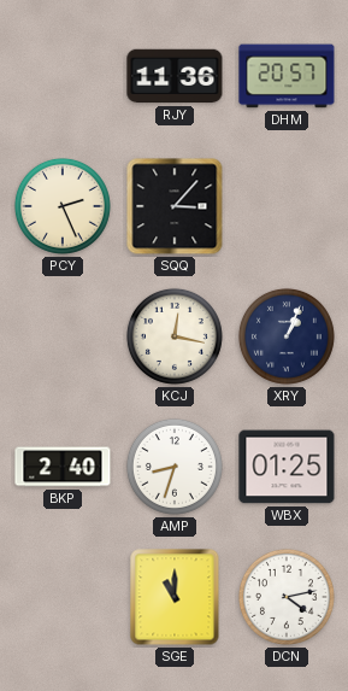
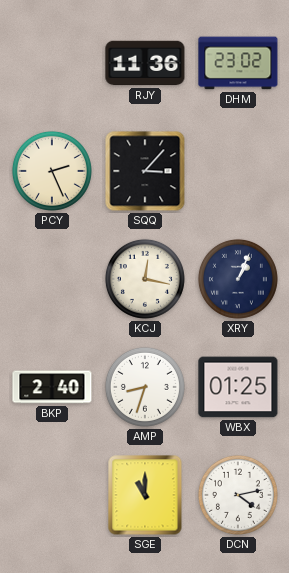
DHM: 20:57 -> 23:02
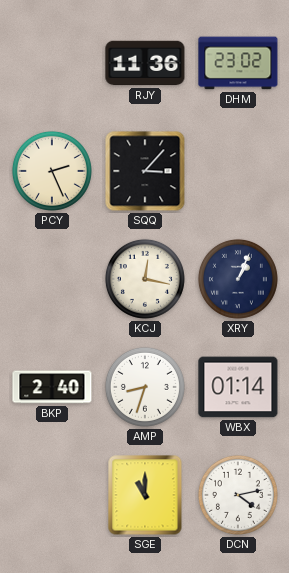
WBX: 01:25 -> 01:14
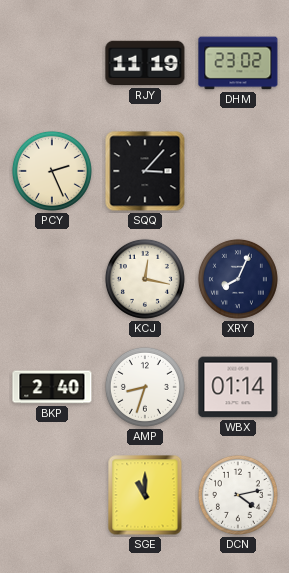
RJY: 11:36 -> 11:19
XRY: 1:04 -> 8:04
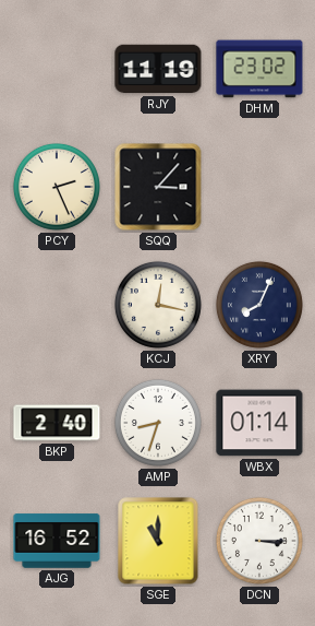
AJG: none -> 16:52
DCN: 4:13 -> 3:15
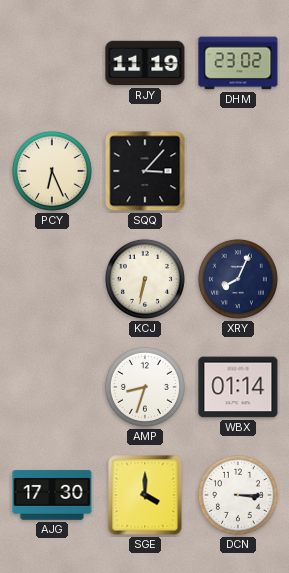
PCY: 2:26 -> 6:26
KCJ: 12:17 -> 6:32
BKP: 2:40 -> none
AJG: 16:52 -> 17:30
SGE: 11:00 -> 4:00
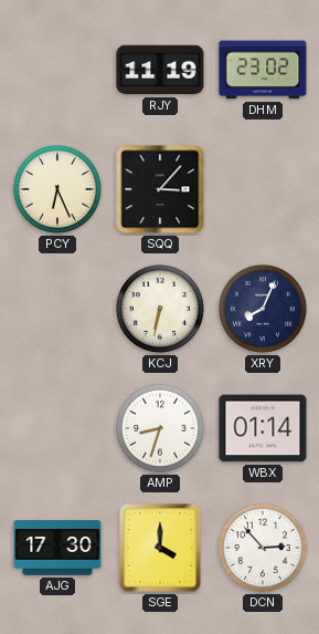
DCN: 3:15 -> 2:53
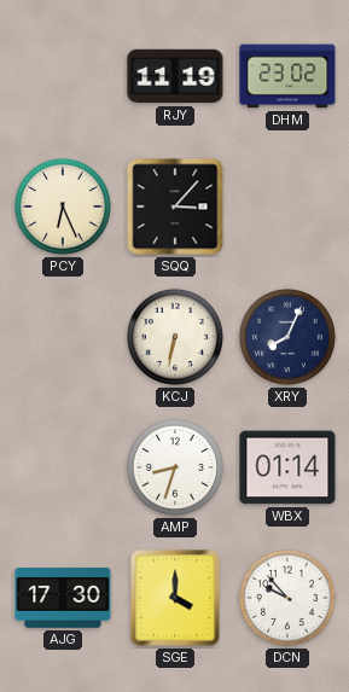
DCN: 2:53 -> 9:53
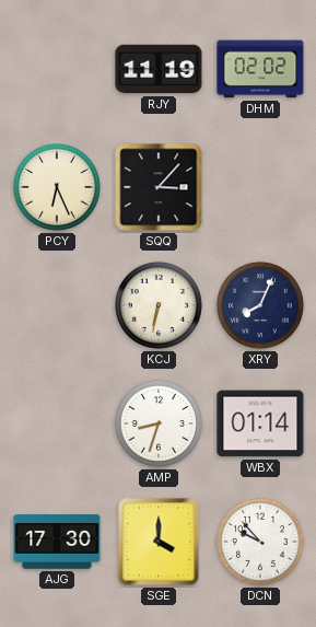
DHM: 23:02 -> 02:02
